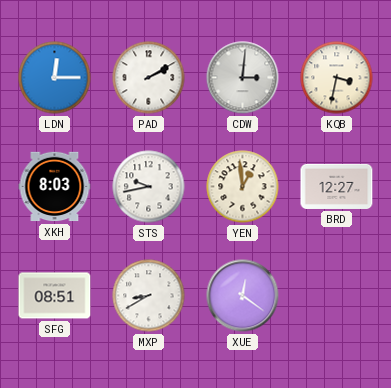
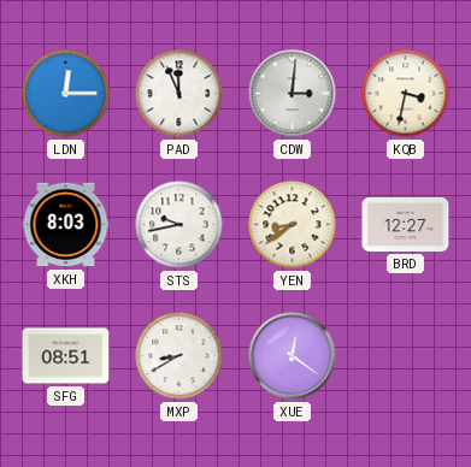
PAD: 2:10 -> 11:56
YEN: 12:59 -> 8:39
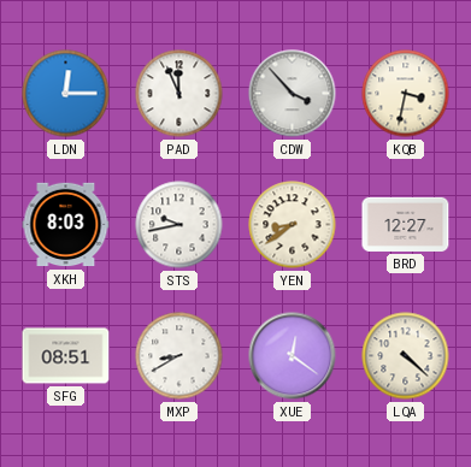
CDW: 3:01 -> 3:53
LQA: none -> 4:22
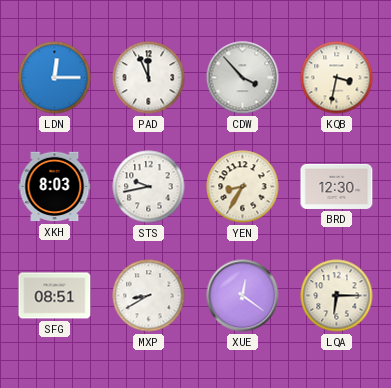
YEN: 8:39 -> 8:35
BRD: 12:27 -> 12:30
LQA: 4:22 -> 6:15
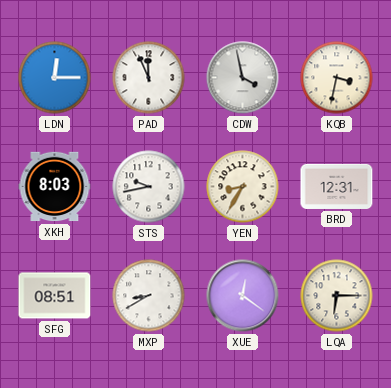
CDW: 3:53 -> 3:58
BRD: 12:30 -> 12:31
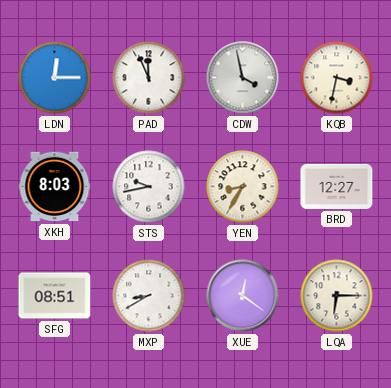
BRD: 12:31 -> 12:27
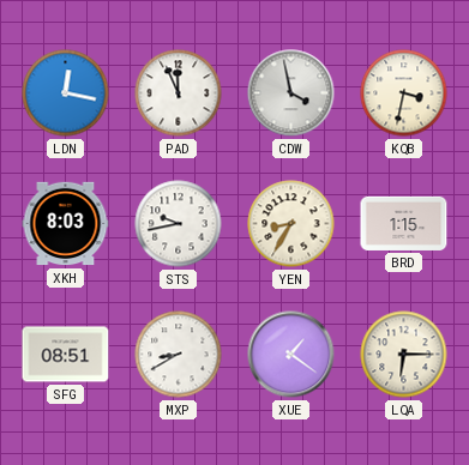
LDN: 12:15 -> 12:17
BRD: 12:27 -> 1:15
XUE: 12:21 -> 1:21
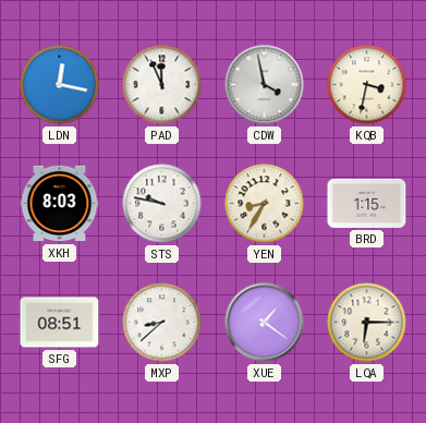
STS: 9:43 -> 9:47
MXP: 8:40 -> 8:38
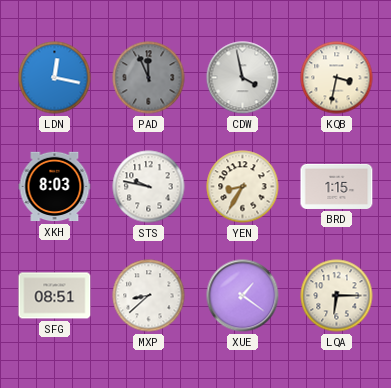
PAD dial: white -> grey
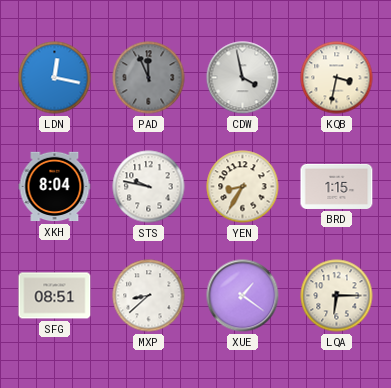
XKH: 8:03 -> 8:04
